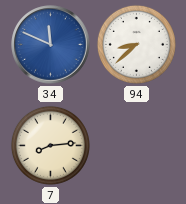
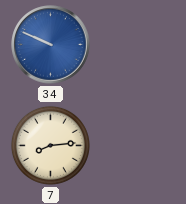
34: 11:49 -> 9:49
94: 8:38 -> none
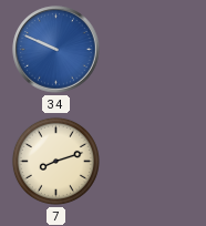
7: 8:14 -> 8:12
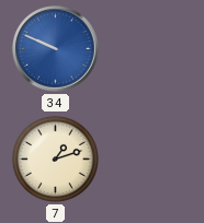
7: 8:12 -> 1:12
